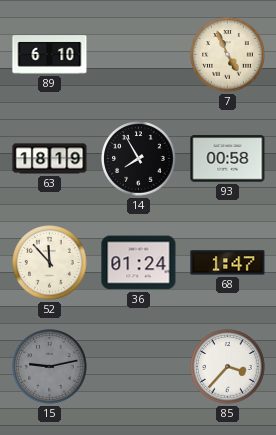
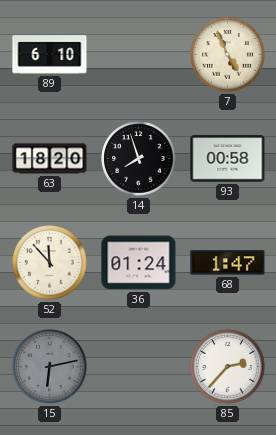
63: 18:19 -> 18:20
14: 7:55 -> 7:57
15: 9:13 -> 6:13
85: 3:37 -> 2:37
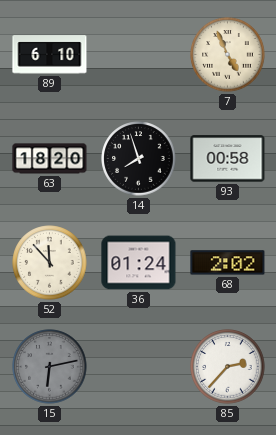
68: 1:47 -> 2:02
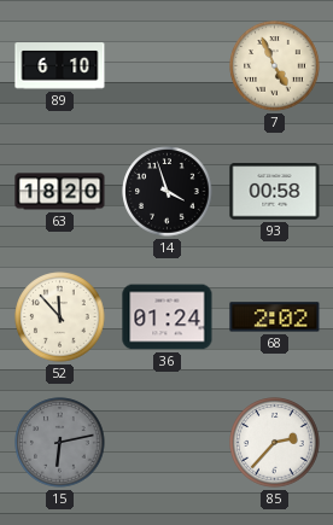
14: 7:57 -> 3:57
